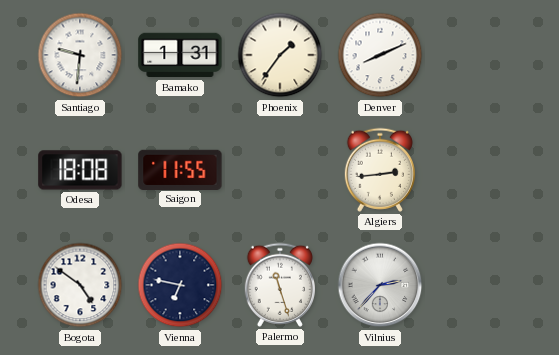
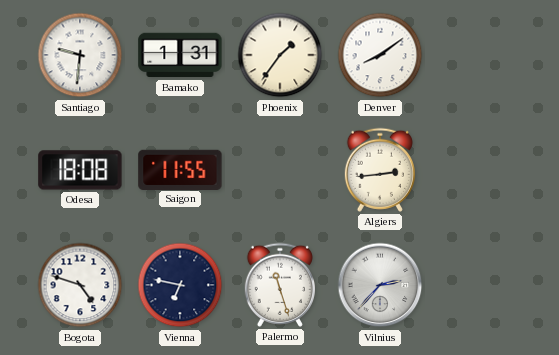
Denver: 8:11 -> 8:09
Bogota: 4:51 -> 4:48
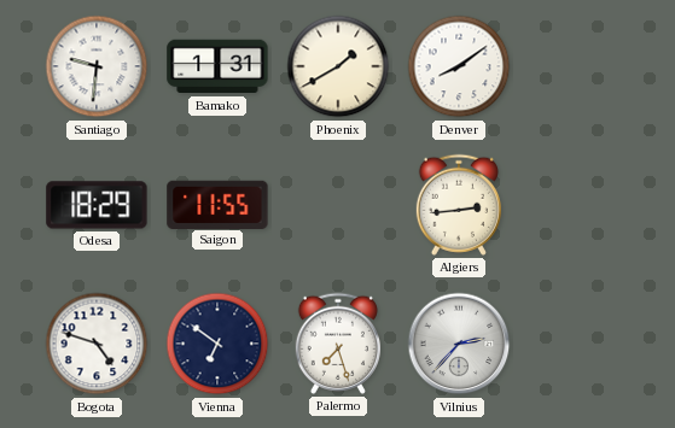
Phoenix: 1:36 -> 1:40
Odesa: 18:08 -> 18:29
Vienna: 6:47 -> 6:51
Palermo: 11:27 -> 7:27
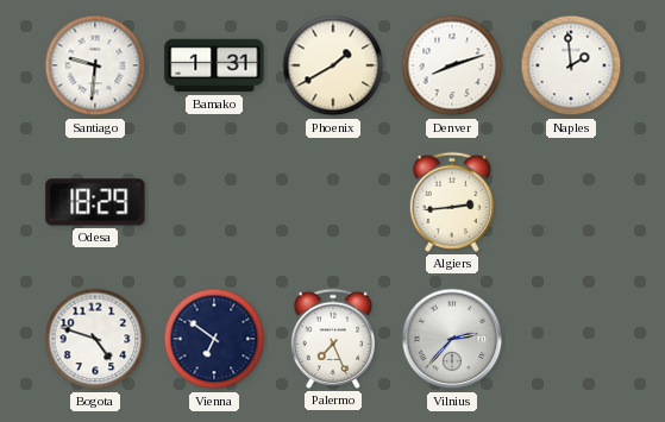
Denver: 8:09 -> 8:12
Naples: none -> 1:59
Saigon: 11:55 -> none
Palermo: 7:27 -> 7:26
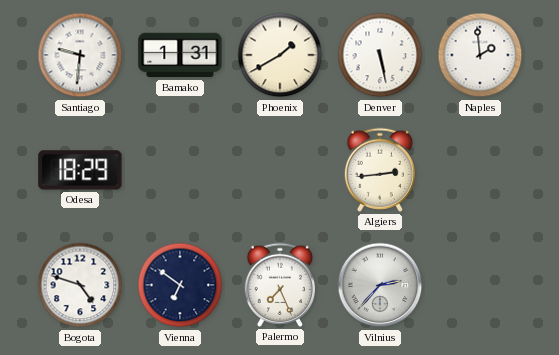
Denver: 8:12 -> 5:28
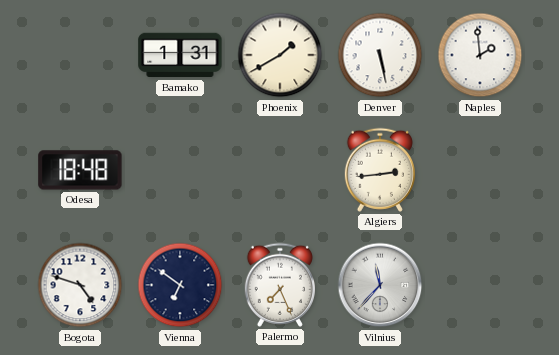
Santiago: 9:31 -> none
Odesa: 18:29 -> 18:48
Vilnius: 2:37 -> 11:37
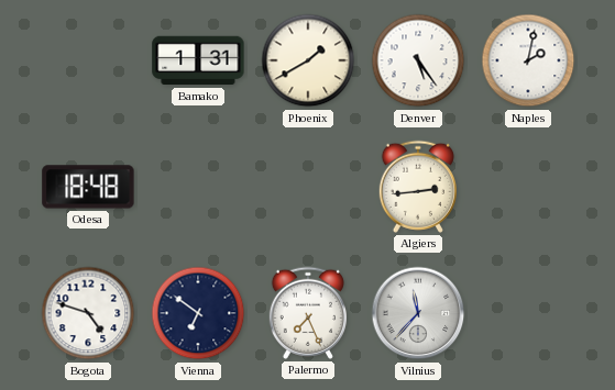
Denver: 5:28 -> 5:24
Naples: 1:59 -> 2:02
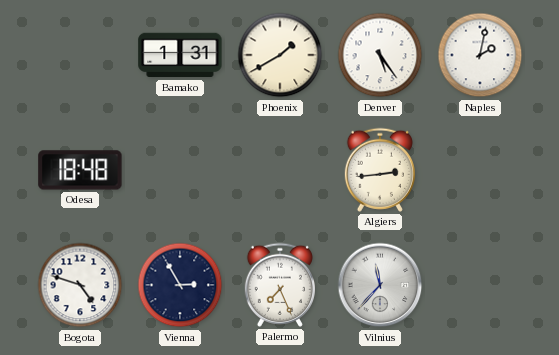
Vienna: 6:51 -> 2:55
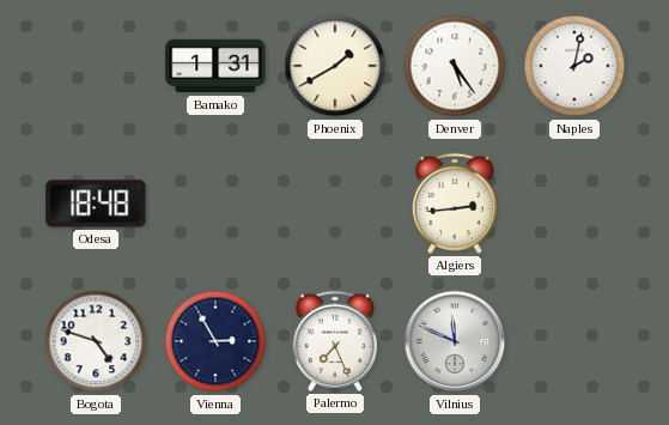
Vilnius: 11:37 -> 11:49
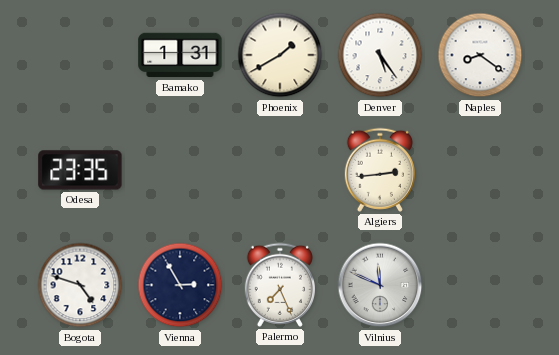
Naples: 2:02 -> 8:21
Odesa: 18:48 -> 23:35
